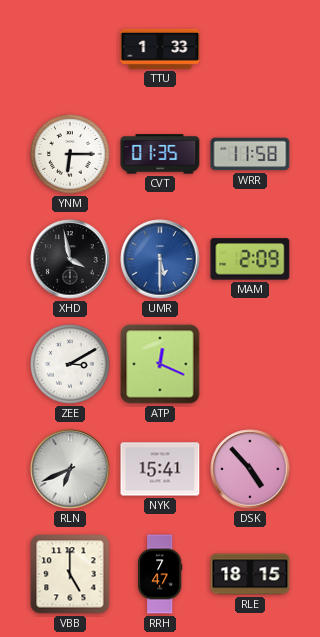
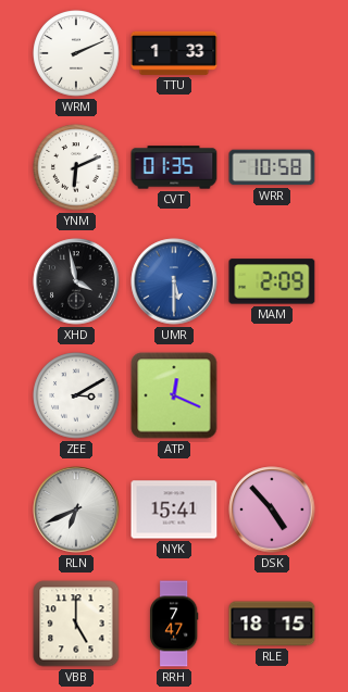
WRM: none -> 2:11
YNM: 6:15 -> 6:11
WRR: 11:58 -> 10:58
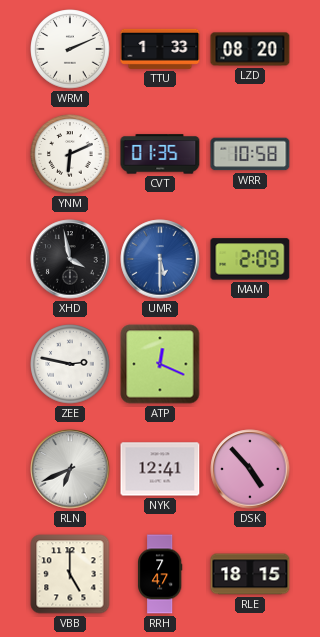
LZD: none -> 08:20
ZEE: 3:10 -> 2:47
NYK: 15:41 -> 12:41
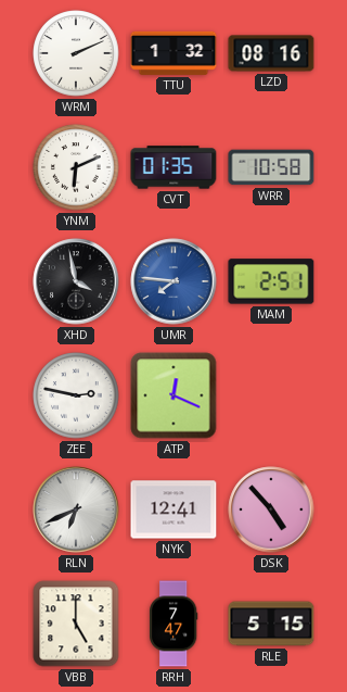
TTU: 1:33 -> 1:32
LZD: 08:20 -> 08:16
UMR: 5:30 -> 7:46
MAM: 2:09 -> 2:51
RLE: 18:15 -> 5:15
